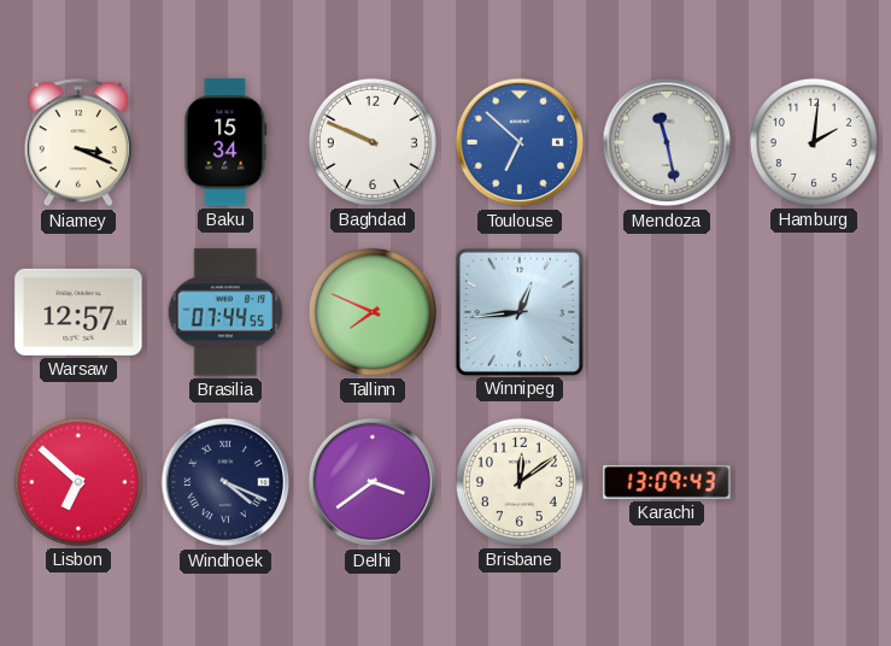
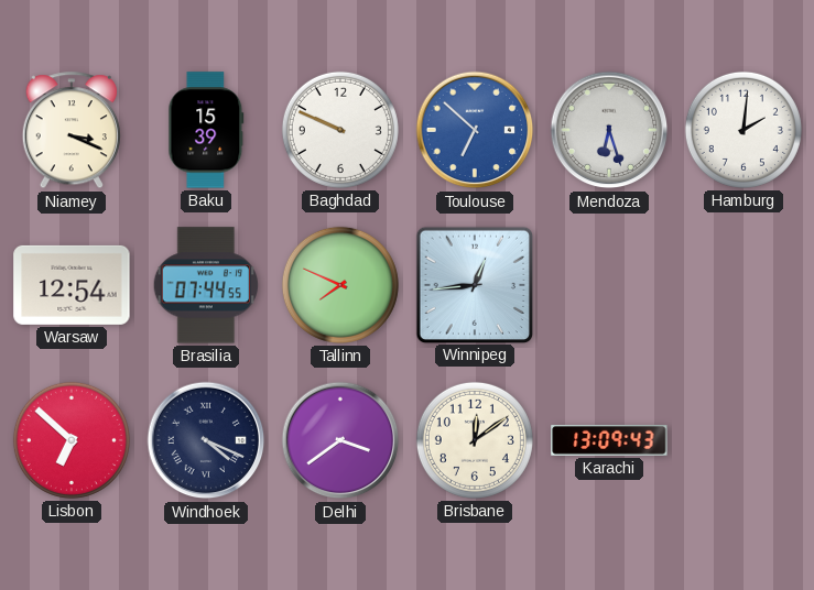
Baku: 15:34 -> 15:39
Mendoza: 11:28 -> 6:27
Warsaw: 12:57 -> 12:54
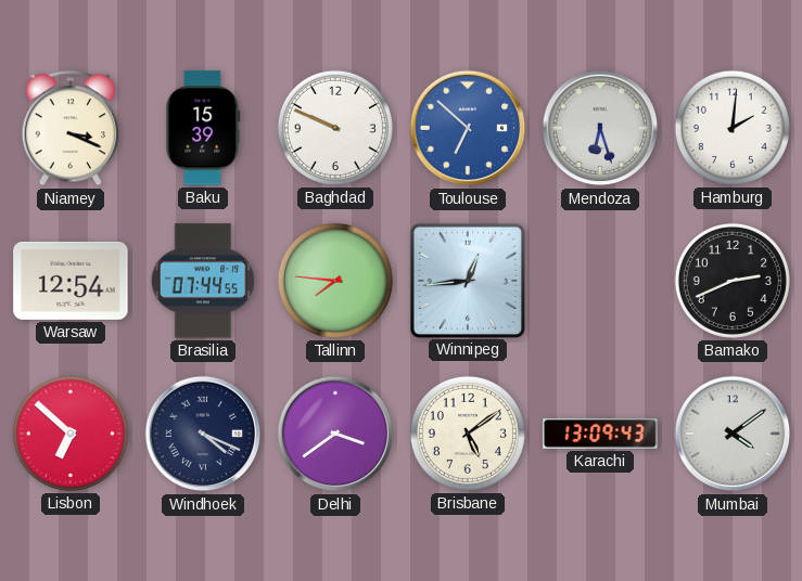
Tallinn: 7:49 -> 7:46
Bamako: none -> 2:41
Brisbane: 12:09 -> 5:09
Mumbai: none -> 4:09
